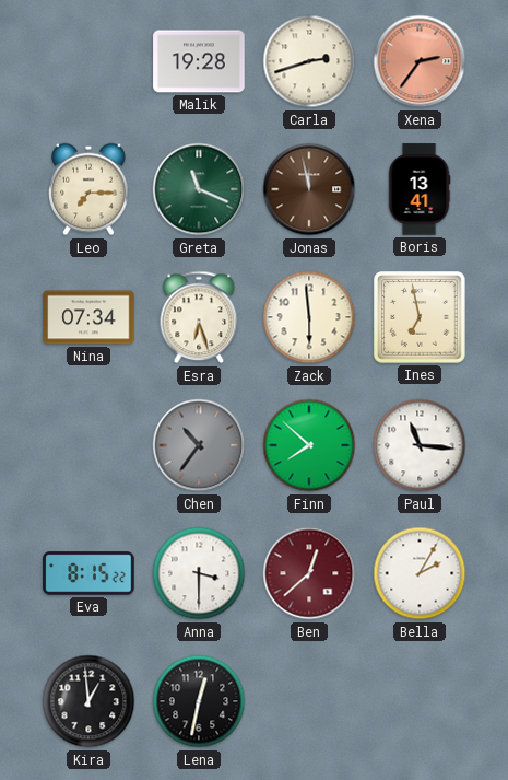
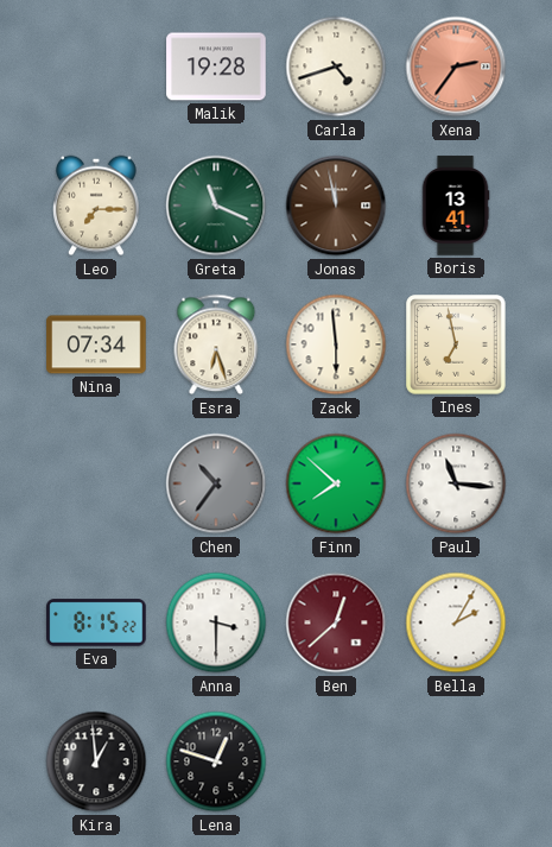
Carla: 2:42 -> 4:42
Lena: 12:32 -> 12:48
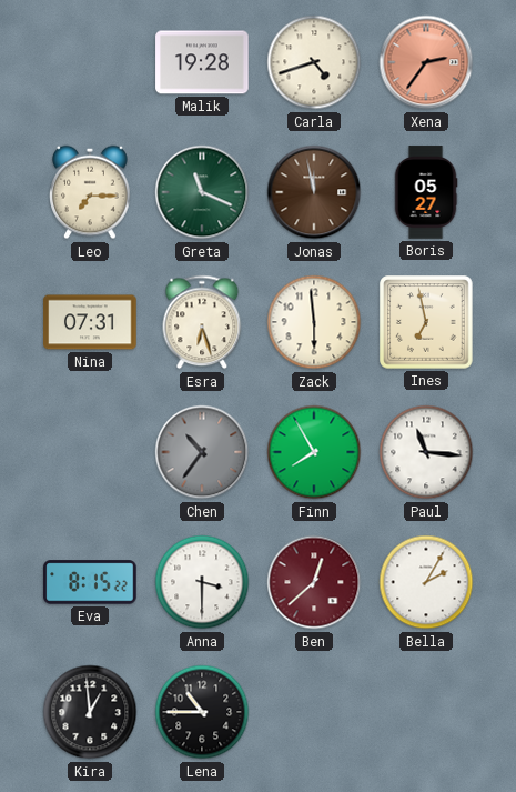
Boris: 13:41 -> 05:27
Nina: 07:34 -> 07:31
Finn: 7:52 -> 7:55
Lena: 12:48 -> 10:45
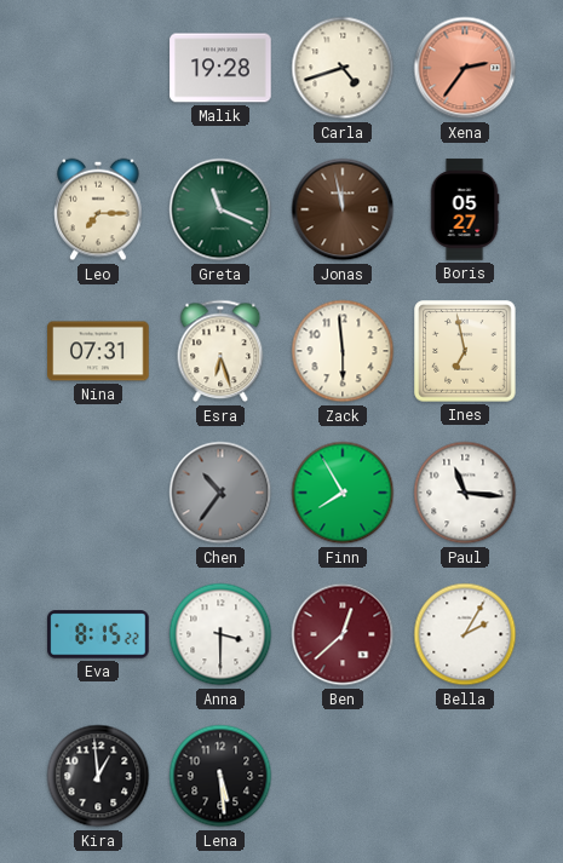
Lena: 10:45 -> 5:29
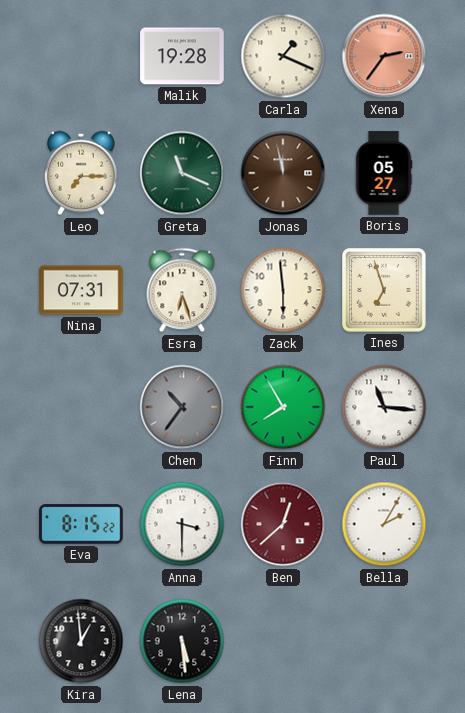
Carla: 4:42 -> 1:19
Ines: 6:58 -> 6:57
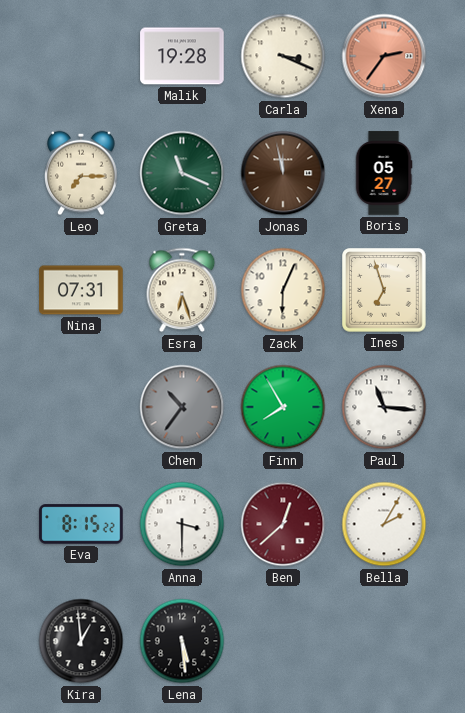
Carla: 1:19 -> 3:19
Zack: 5:59 -> 6:04
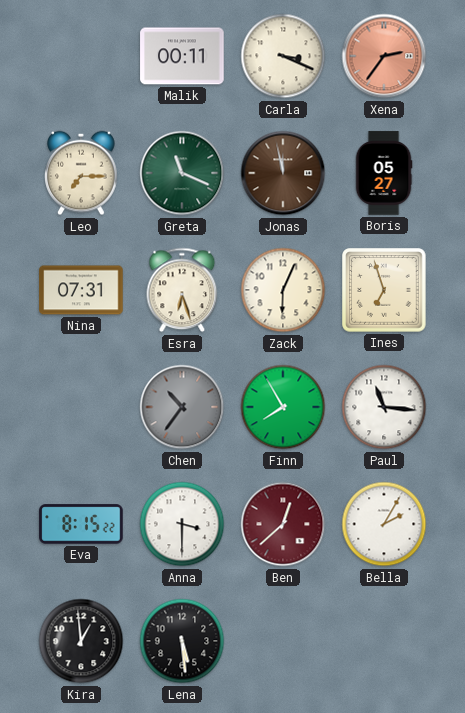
Malik: 19:28 -> 00:11
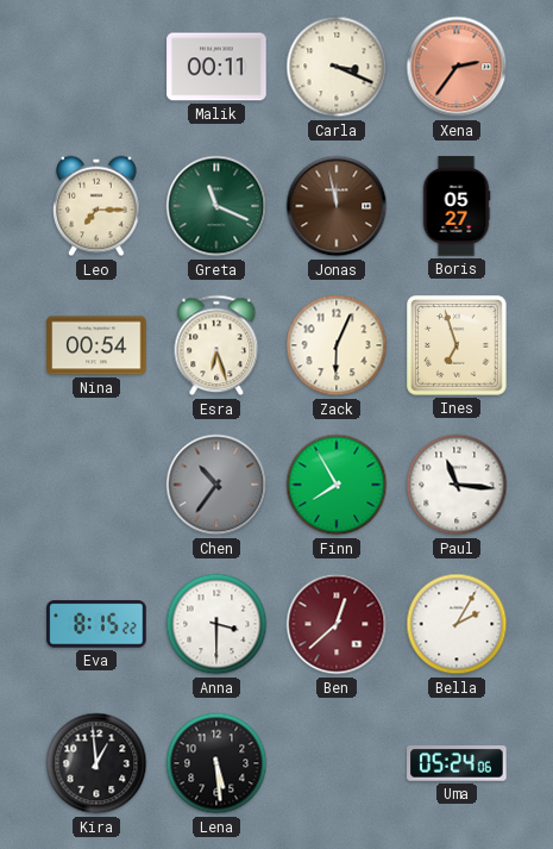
Nina: 07:31 -> 00:54
Uma: none -> 05:24
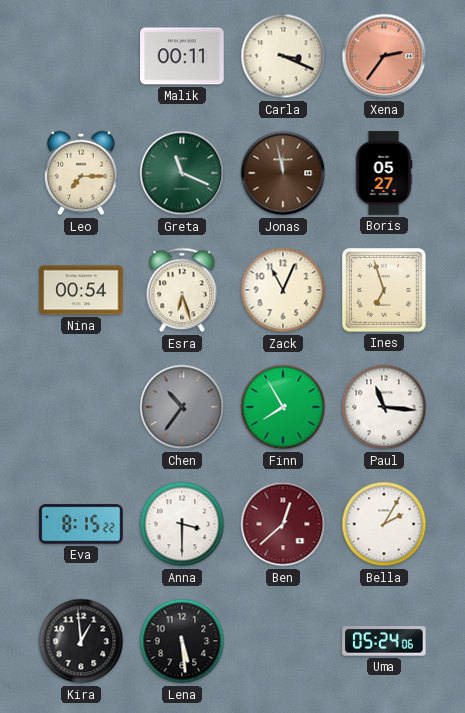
Zack: 6:04 -> 11:04
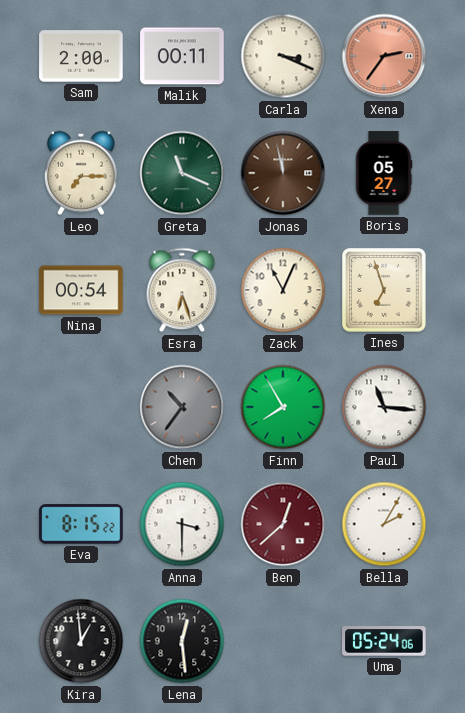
Sam: none -> 2:00
Lena: 5:29 -> 12:29
